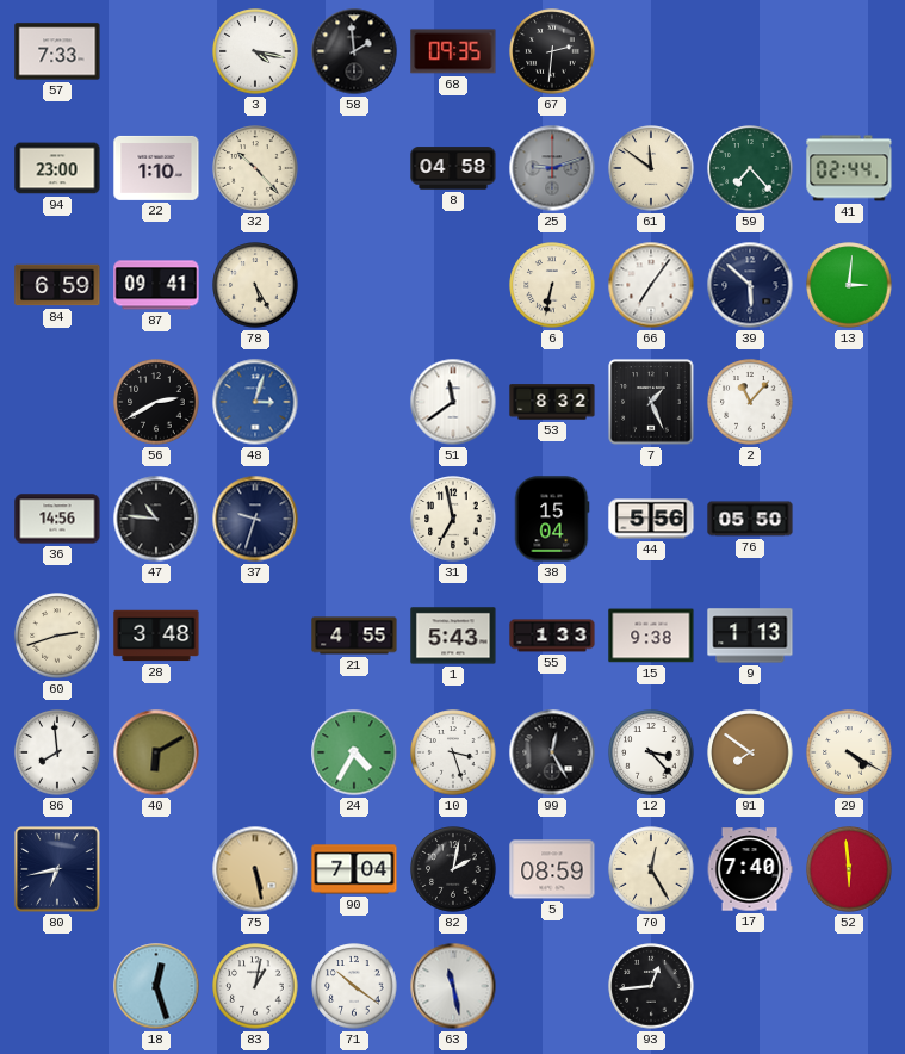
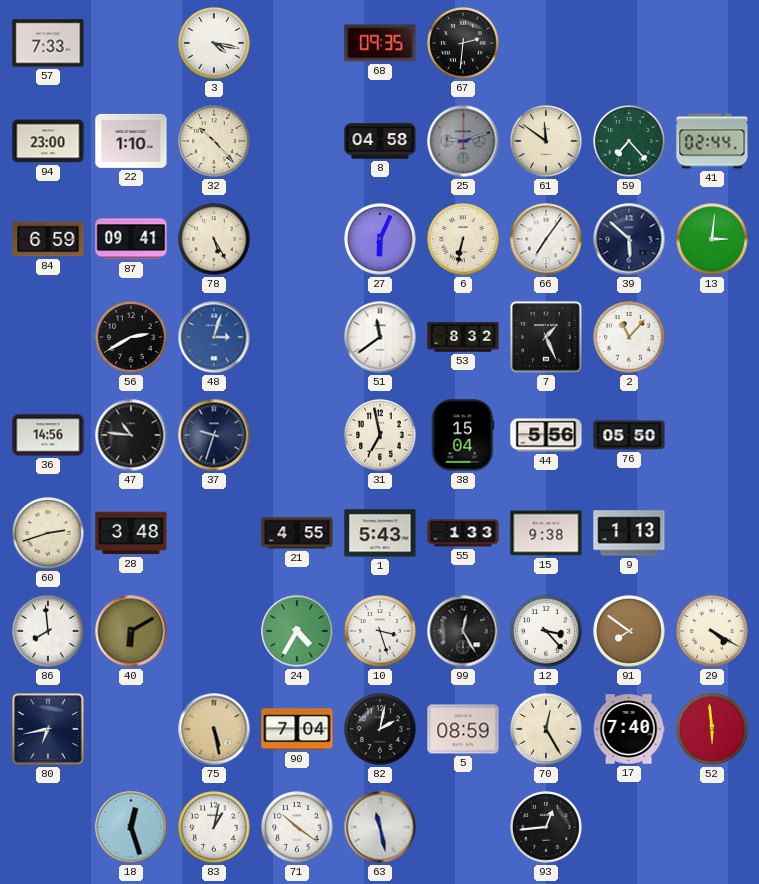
58: 1:59 -> none
27: none -> 6:04
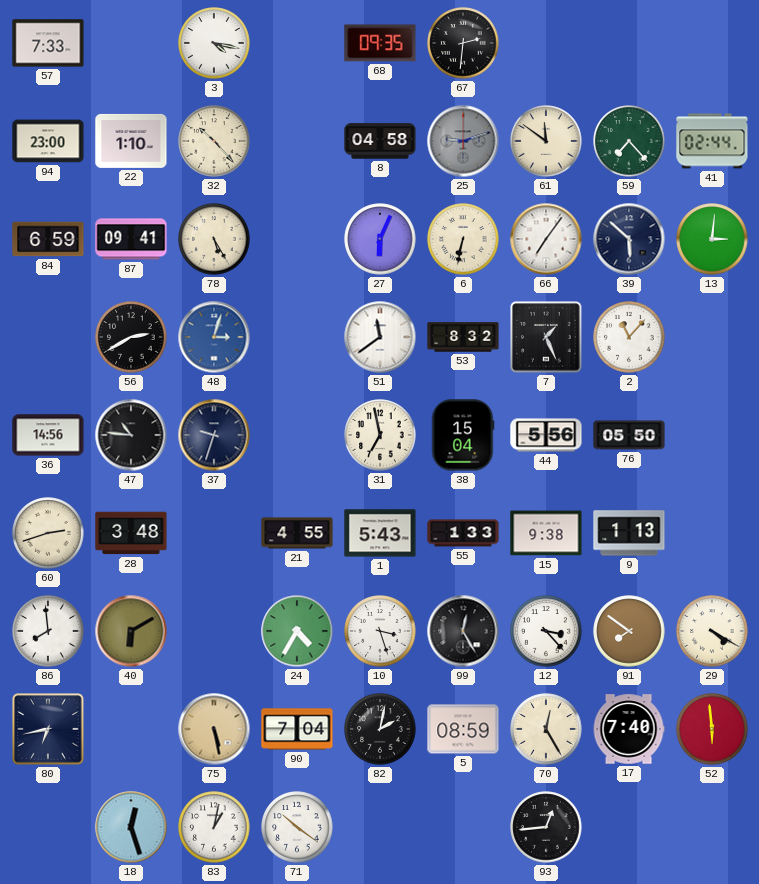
63: 11:28 -> none
